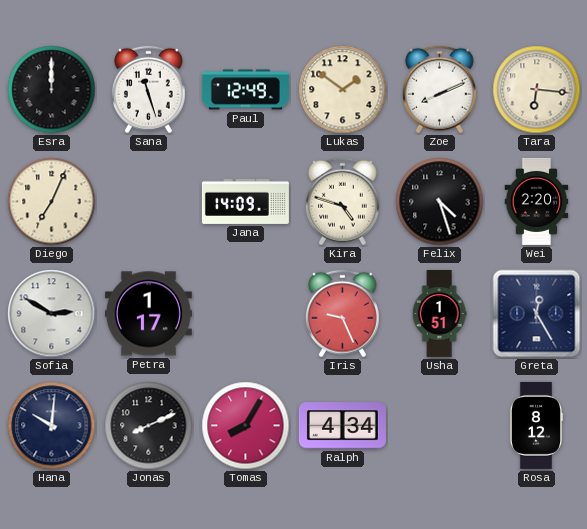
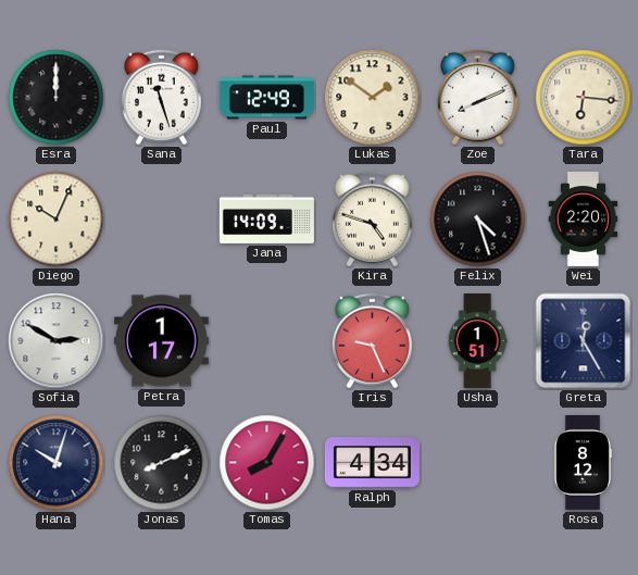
Diego: 7:04 -> 10:04
Hana: 10:01 -> 10:03
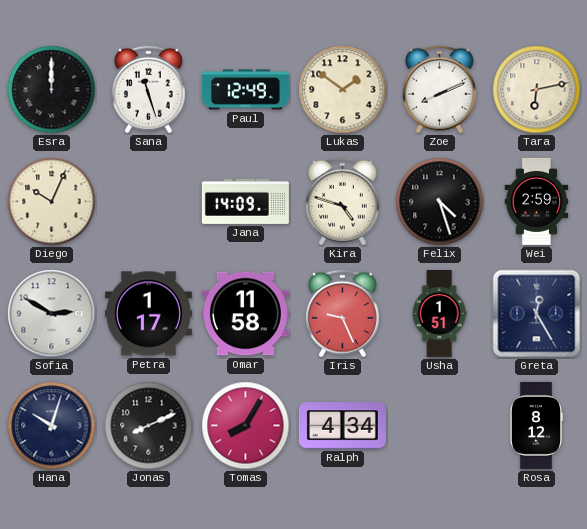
Tara: 6:16 -> 6:13
Wei: 2:20 -> 2:59
Omar: none -> 11:58
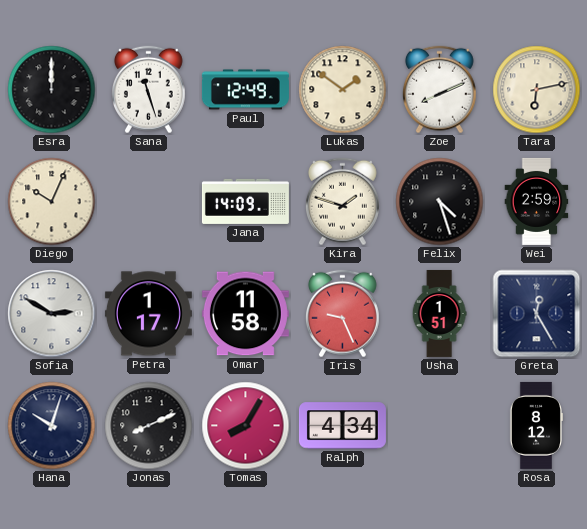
Kira: 4:48 -> 1:48
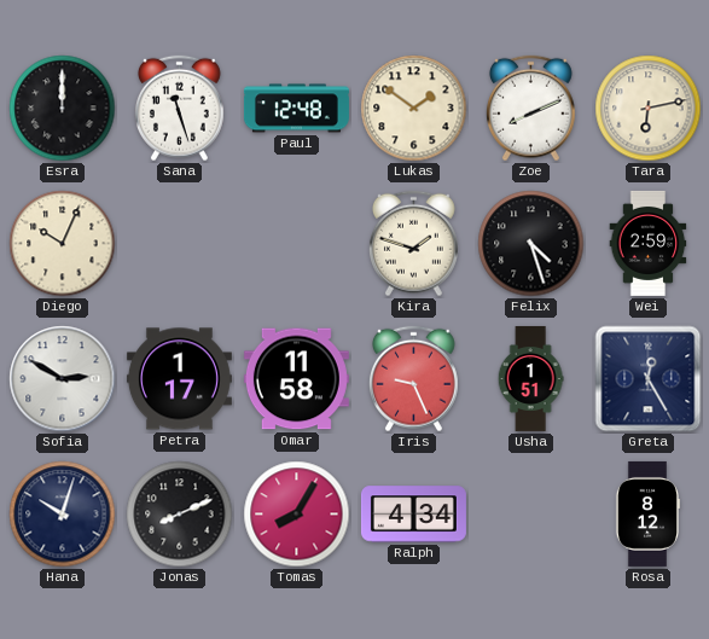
Paul: 12:49 -> 12:48
Jana: 14:09 -> none
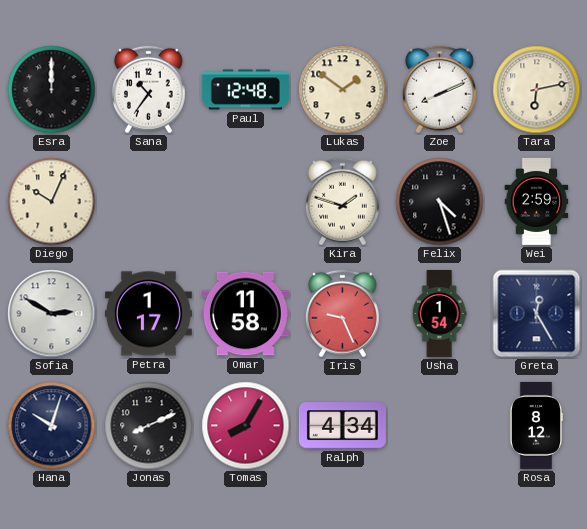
Sana: 11:27 -> 10:36
Usha: 1:51 -> 1:54
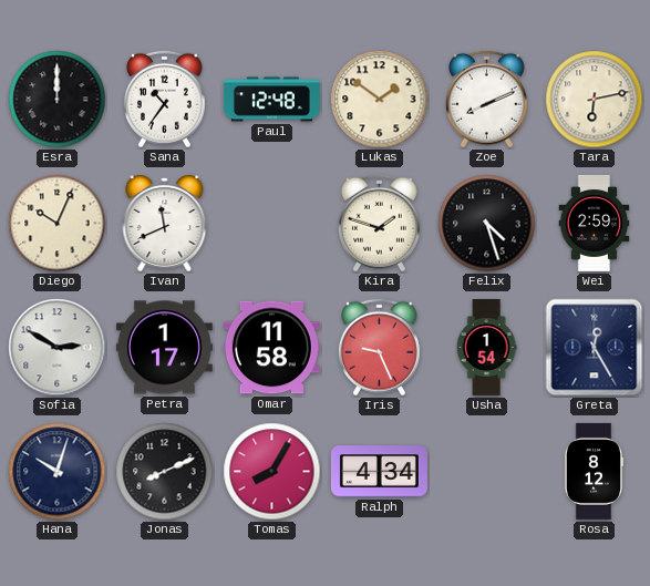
Ivan: none -> 11:41
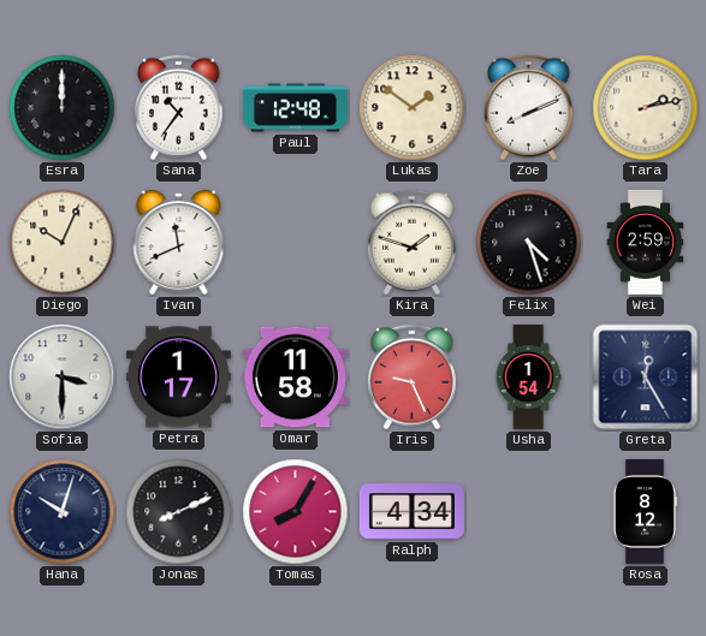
Tara: 6:13 -> 2:13
Sofia: 2:50 -> 3:30
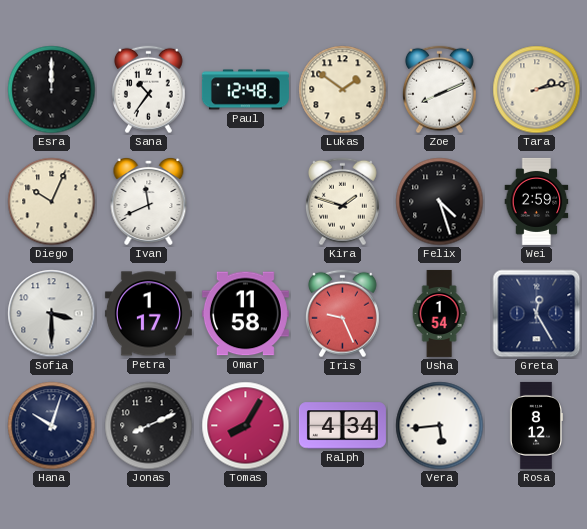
Vera: none -> 5:44
